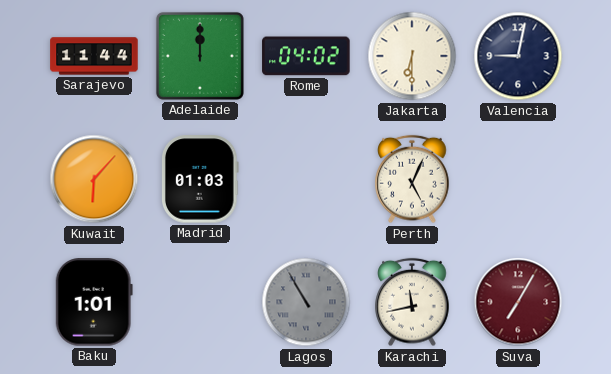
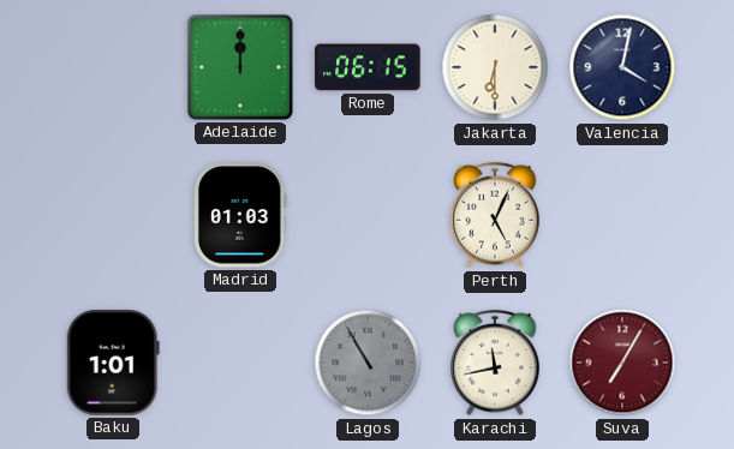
Sarajevo: 11:44 -> none
Rome: 04:02 -> 06:15
Valencia: 9:02 -> 4:02
Kuwait: 6:07 -> none
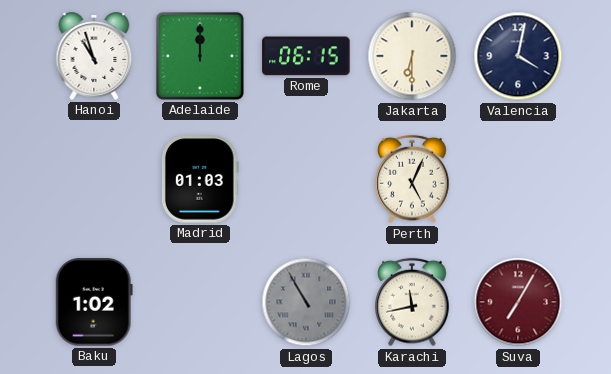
Hanoi: none -> 10:57
Baku: 1:01 -> 1:02
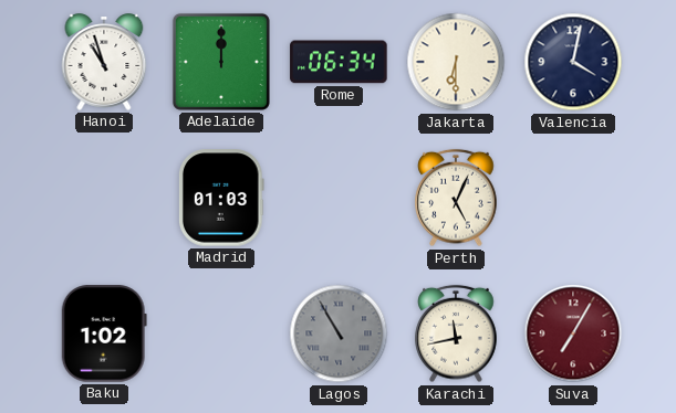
Rome: 06:15 -> 06:34
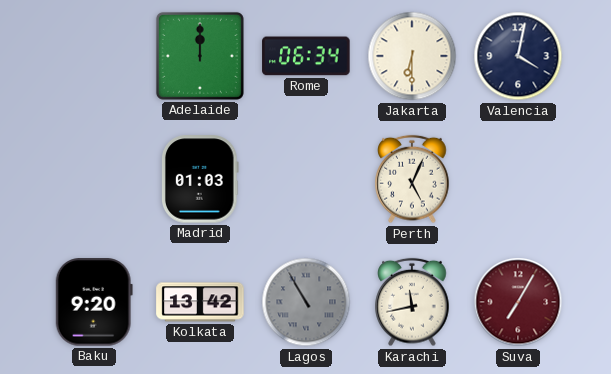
Hanoi: 10:57 -> none
Baku: 1:02 -> 9:20
Kolkata: none -> 13:42
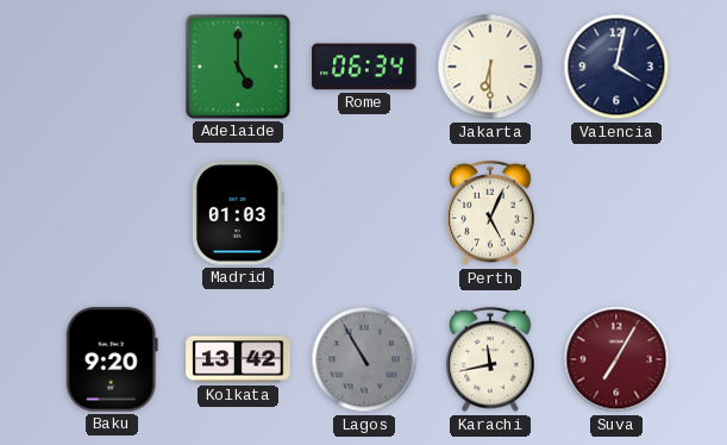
Adelaide: 12:00 -> 5:00
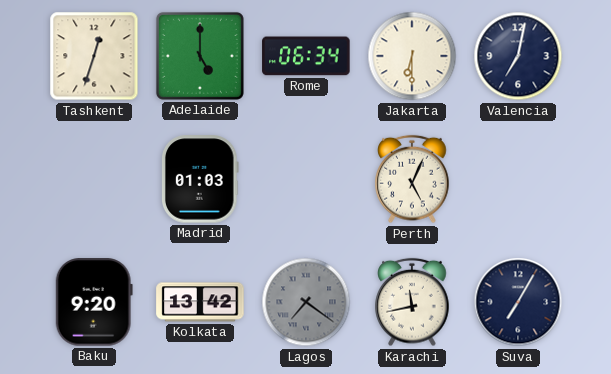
Tashkent: none -> 12:33
Valencia: 4:02 -> 7:02
Lagos: 10:55 -> 7:21
Suva dial: burgundy -> navy
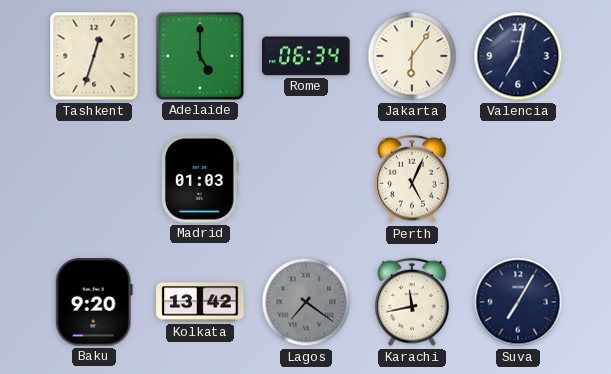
Jakarta: 6:30 -> 6:06
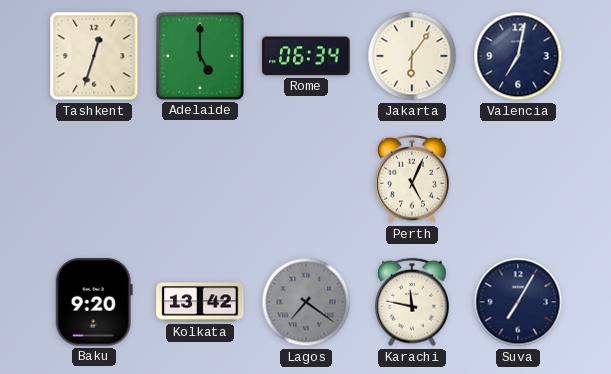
Madrid: 01:03 -> none
Karachi: 11:43 -> 11:47
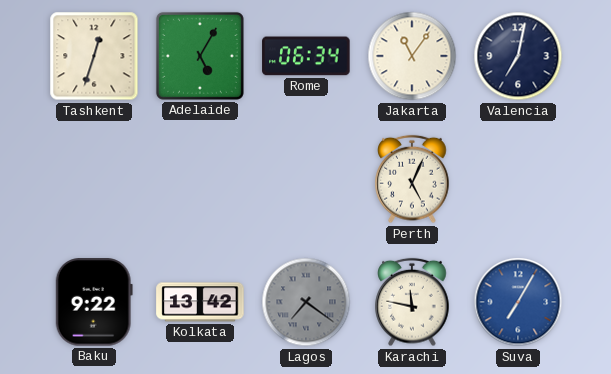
Adelaide: 5:00 -> 5:05
Jakarta: 6:06 -> 11:06
Baku: 9:20 -> 9:22
Suva dial: navy -> blue
